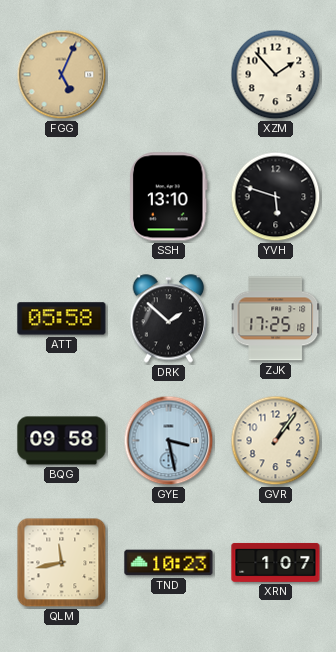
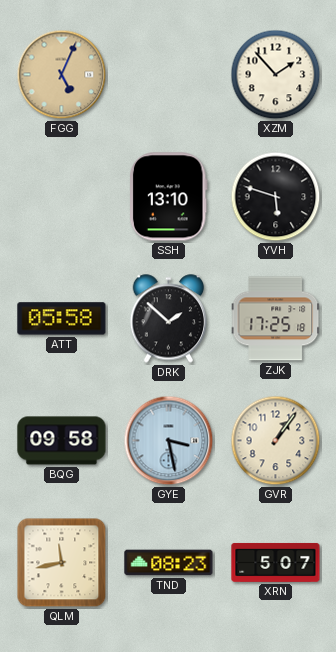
TND: 10:23 -> 08:23
XRN: 1:07 -> 5:07
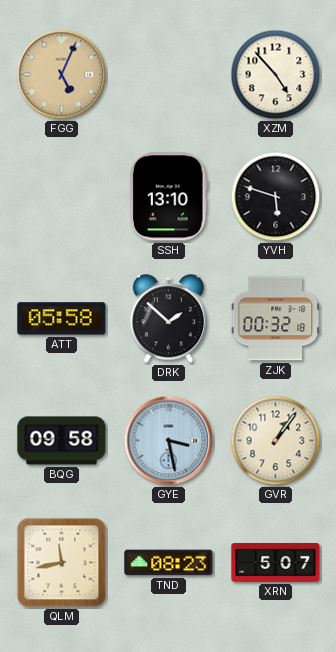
XZM: 1:53 -> 4:53
ZJK: 17:25 -> 00:32
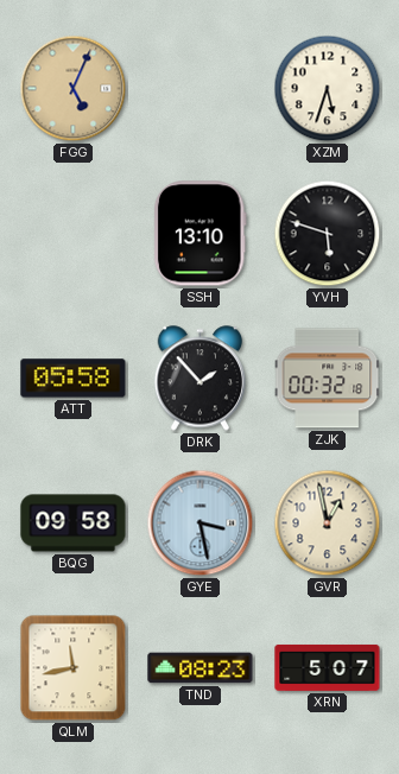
XZM: 4:53 -> 5:33
DRK: 1:52 -> 1:53
GVR: 1:06 -> 12:58
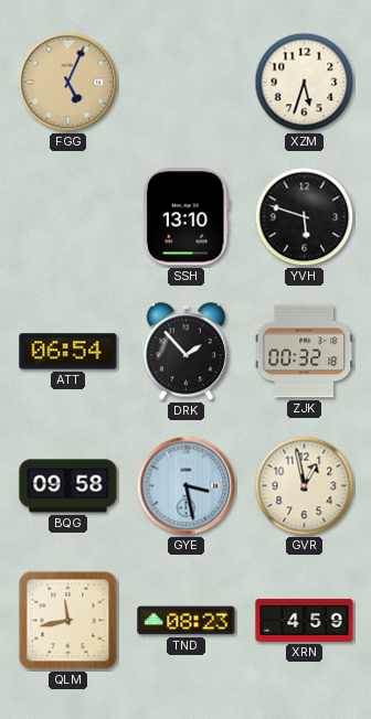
ATT: 05:58 -> 06:54
XRN: 5:07 -> 4:59
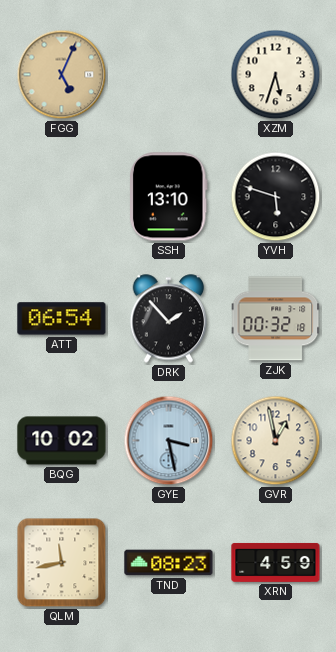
BQG: 09:58 -> 10:02
